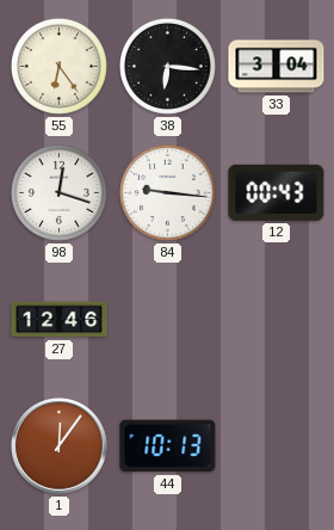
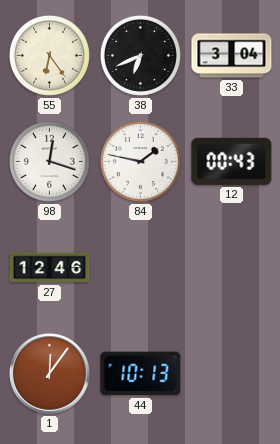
38: 6:16 -> 6:41
84: 9:16 -> 1:47
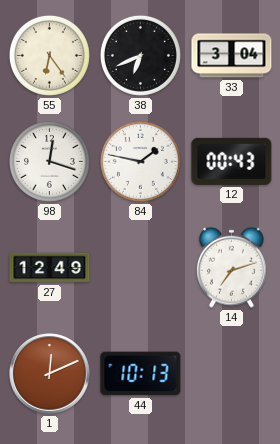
27: 12:46 -> 12:49
14: none -> 7:12
1: 12:06 -> 12:11
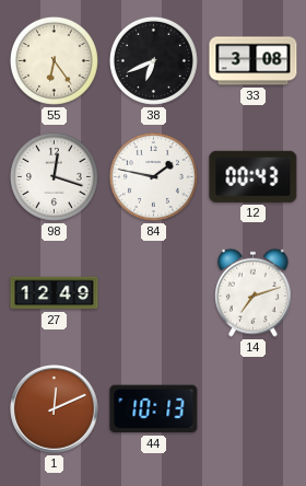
33: 3:04 -> 3:08
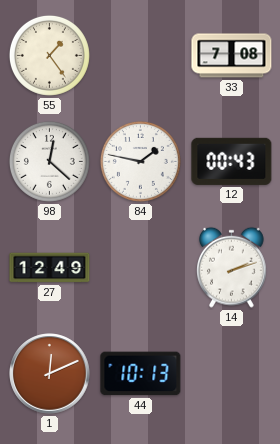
55: 6:24 -> 1:24
38: 6:41 -> none
33: 3:08 -> 7:08
98: 12:18 -> 12:22
14: 7:12 -> 2:12
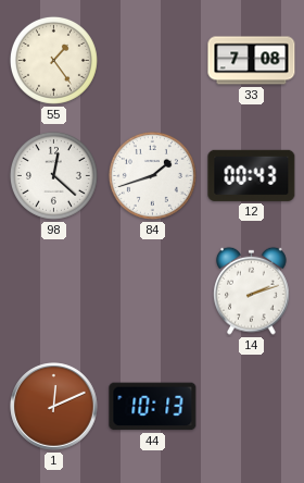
84: 1:47 -> 1:42
27: 12:49 -> none
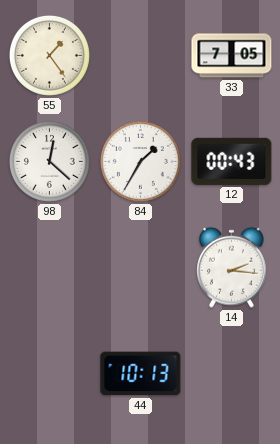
33: 7:08 -> 7:05
84: 1:42 -> 1:35
14: 2:12 -> 2:16
1: 12:11 -> none
